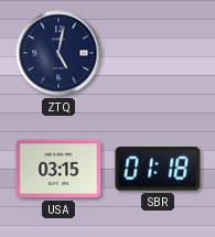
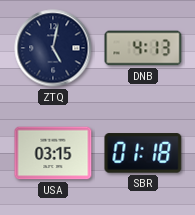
DNB: none -> 4:13
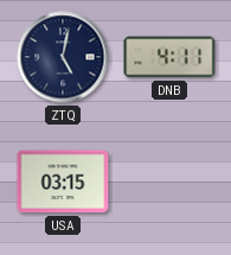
DNB: 4:13 -> 4:11
SBR: 01:18 -> none
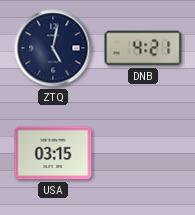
DNB: 4:11 -> 4:21
